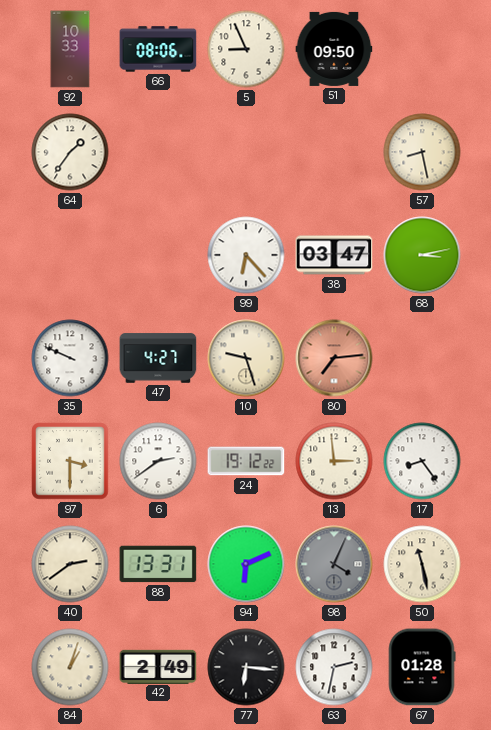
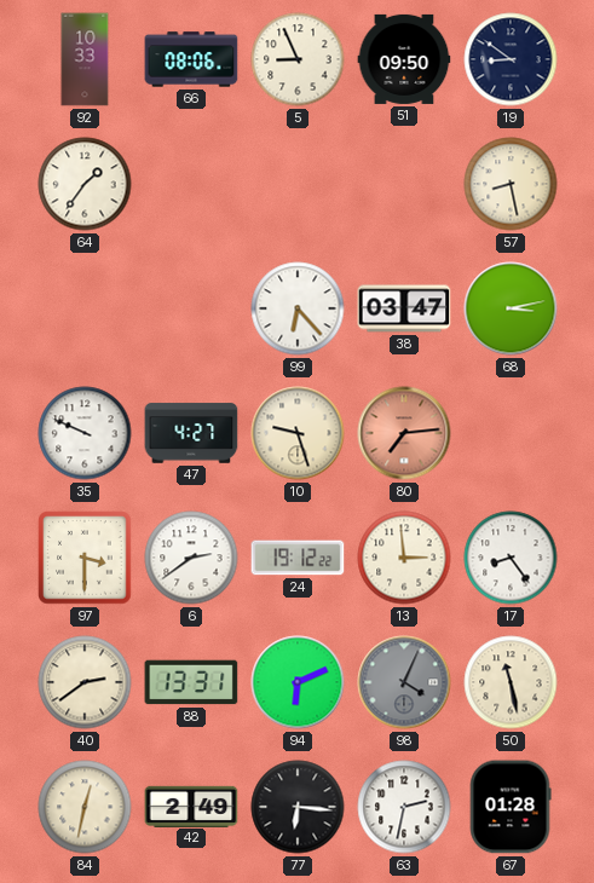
19: none -> 8:51
84: 1:03 -> 12:32
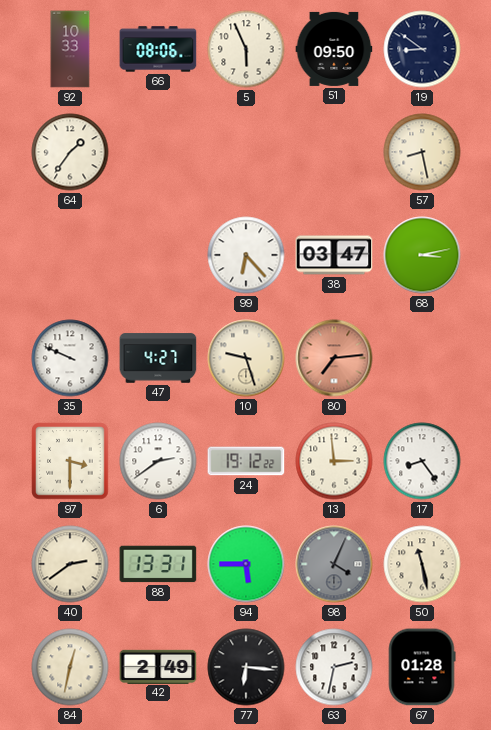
5: 8:56 -> 5:56
94: 6:11 -> 5:45
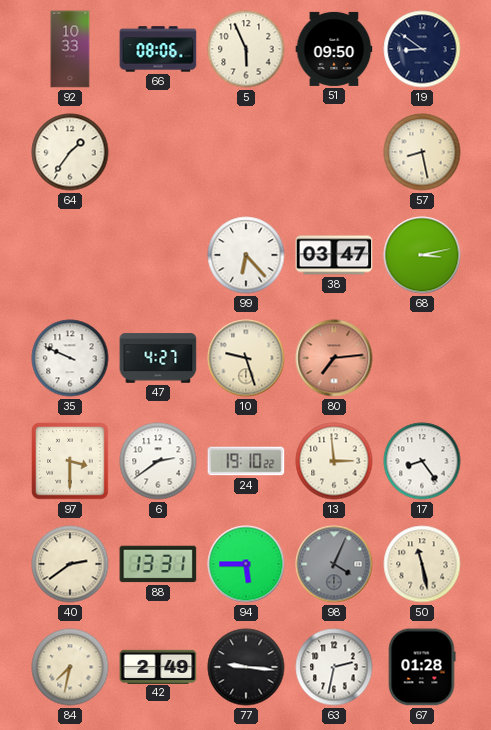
24: 19:12 -> 19:10
84: 12:32 -> 7:32
77: 6:16 -> 9:16
